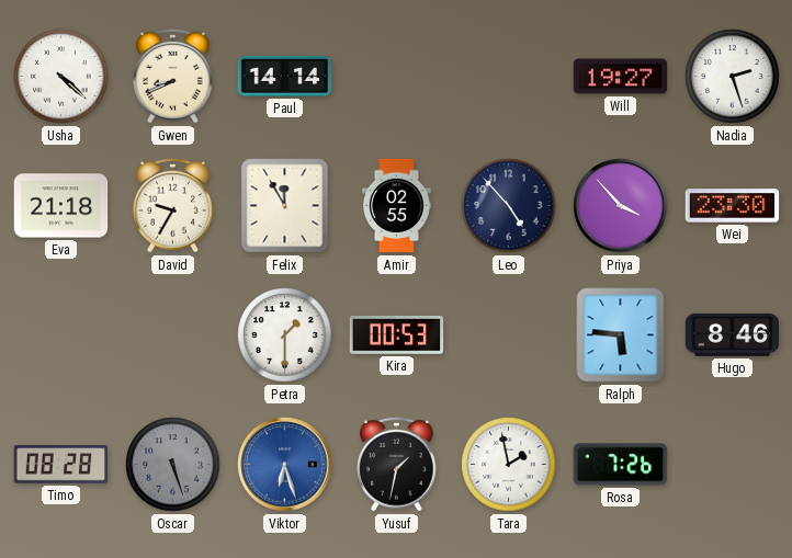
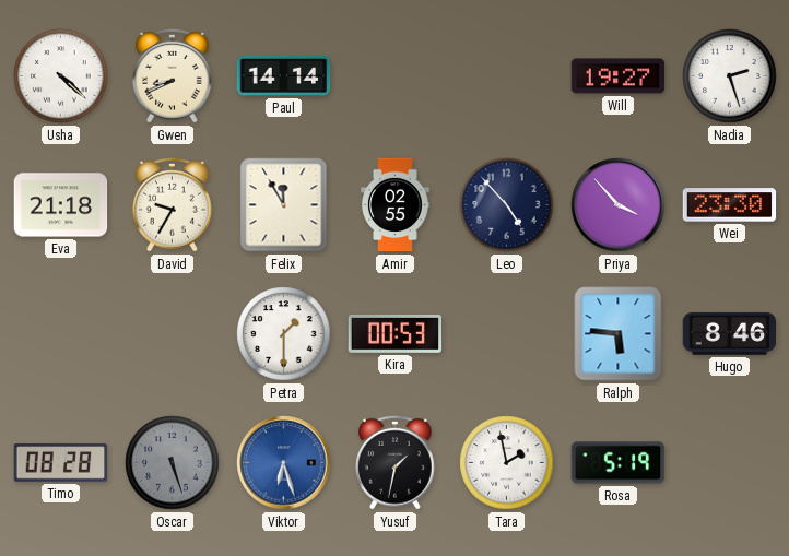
Rosa: 7:26 -> 5:19
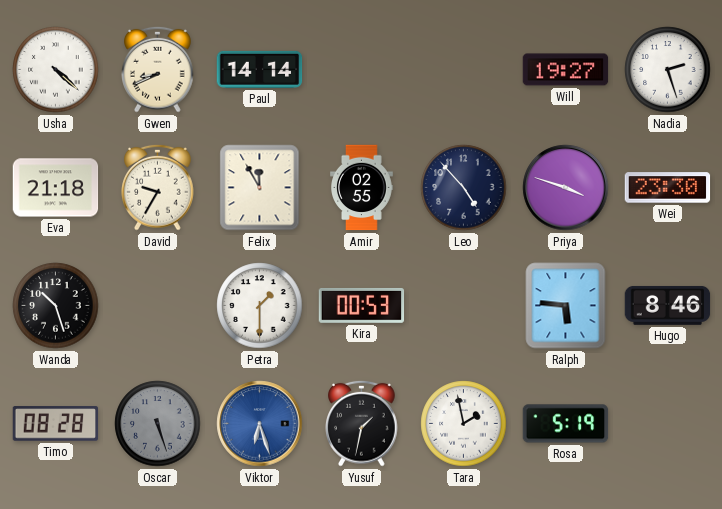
Priya: 3:53 -> 3:48
Wanda: none -> 10:27
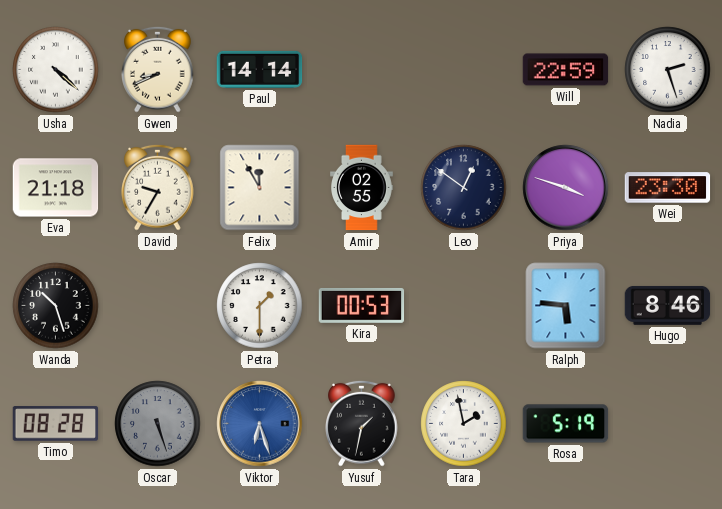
Will: 19:27 -> 22:59
Leo: 4:53 -> 12:51
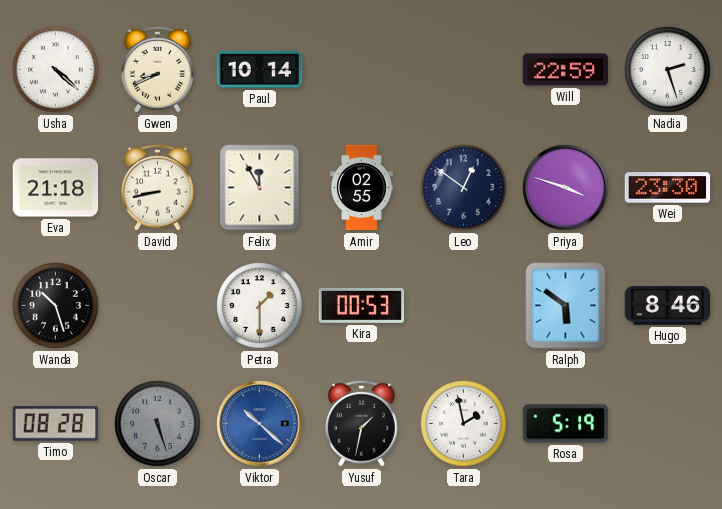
Paul: 14:14 -> 10:14
David: 9:35 -> 8:43
Ralph: 5:46 -> 5:51
Viktor: 6:27 -> 10:22
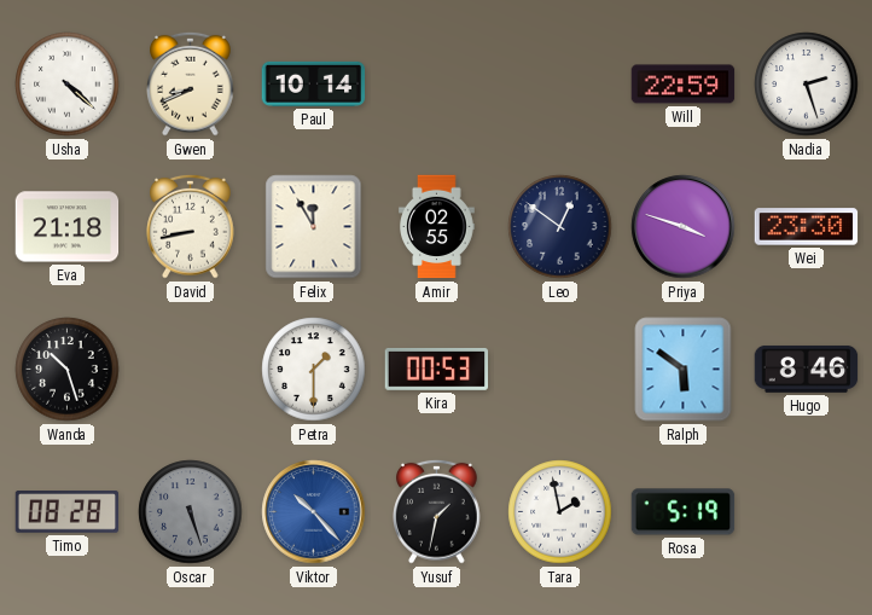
Viktor: 10:22 -> 10:23
